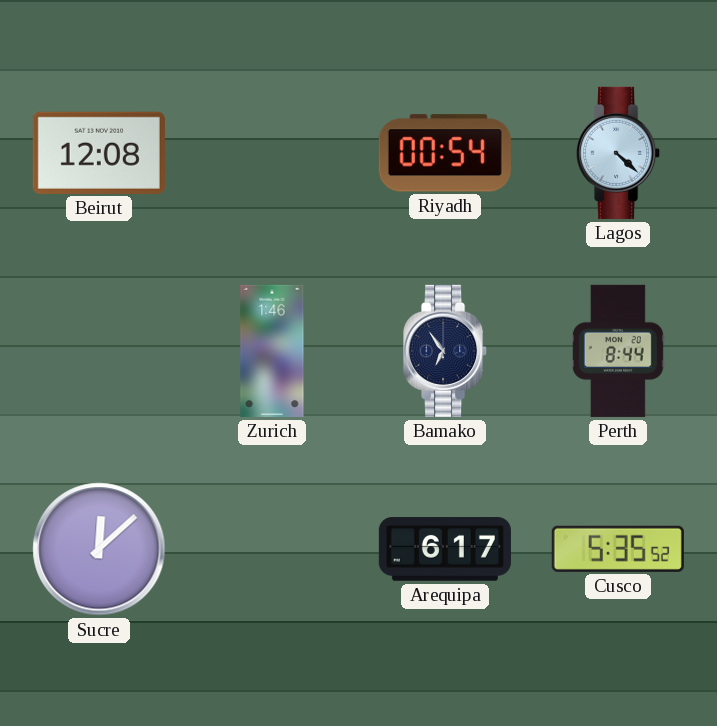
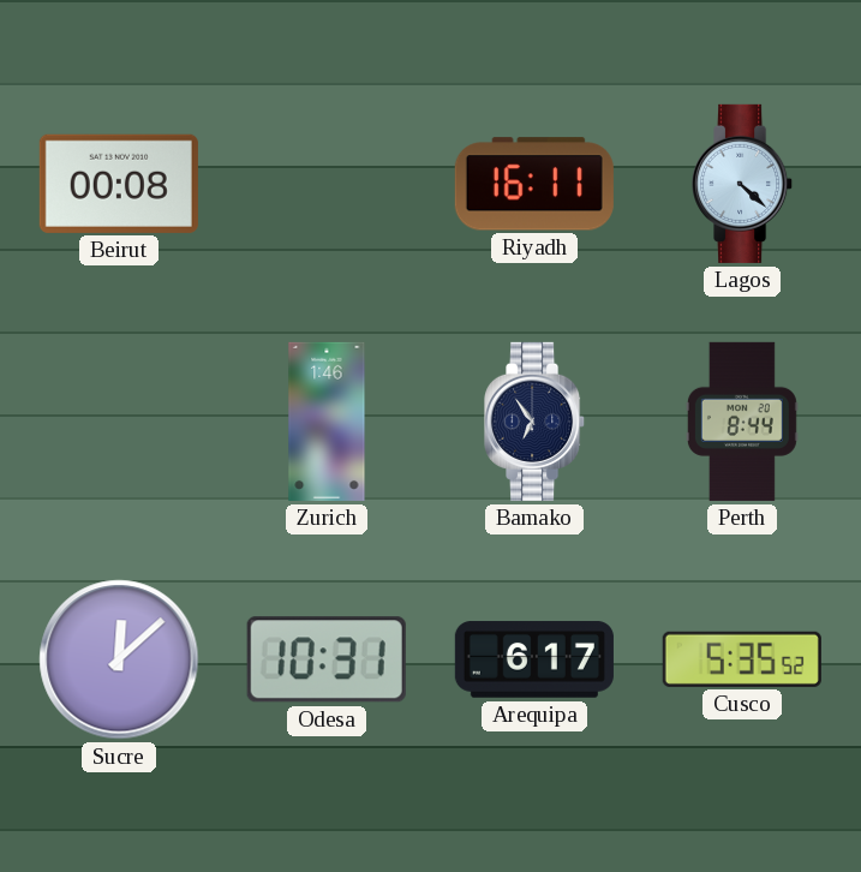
Beirut: 12:08 -> 00:08
Riyadh: 00:54 -> 16:11
Odesa: none -> 10:31
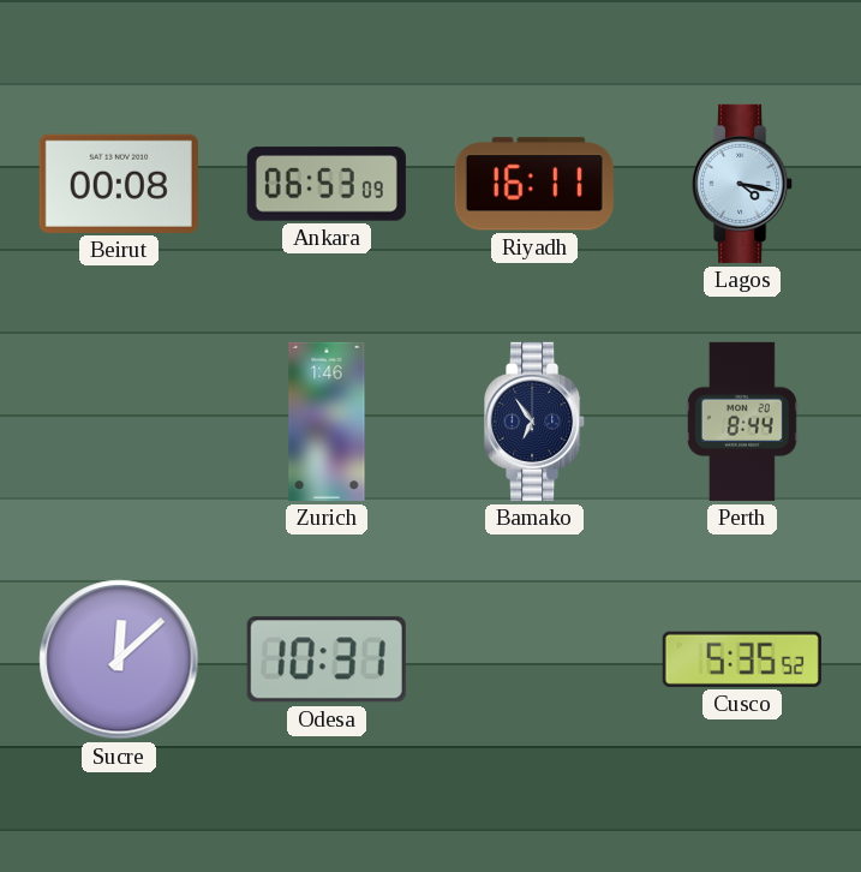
Ankara: none -> 06:53
Lagos: 4:22 -> 4:17
Arequipa: 6:17 -> none
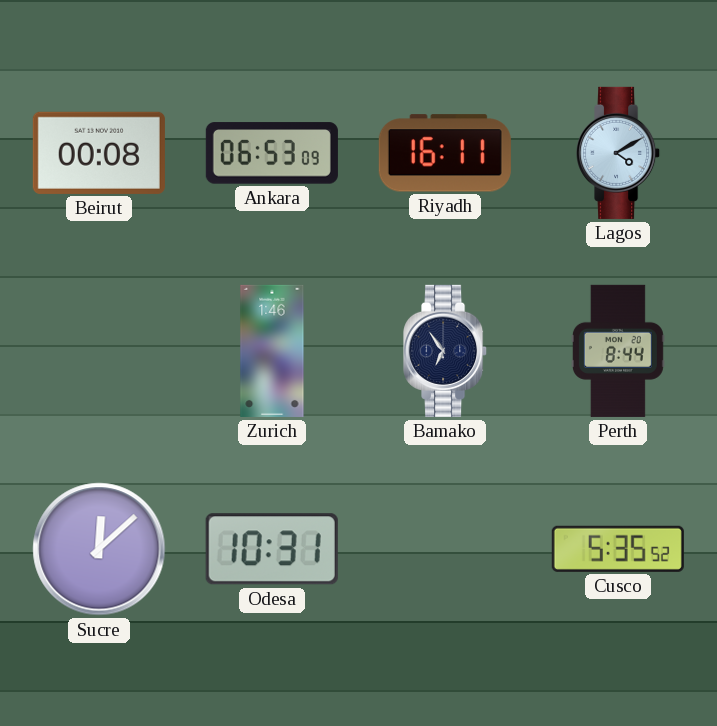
Lagos: 4:17 -> 4:10
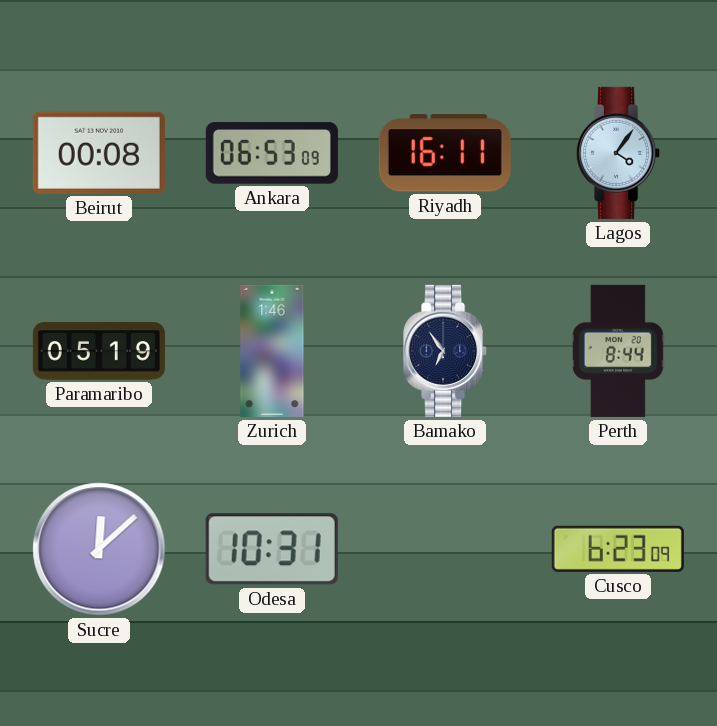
Lagos: 4:10 -> 4:06
Paramaribo: none -> 05:19
Cusco: 5:35 -> 6:23
